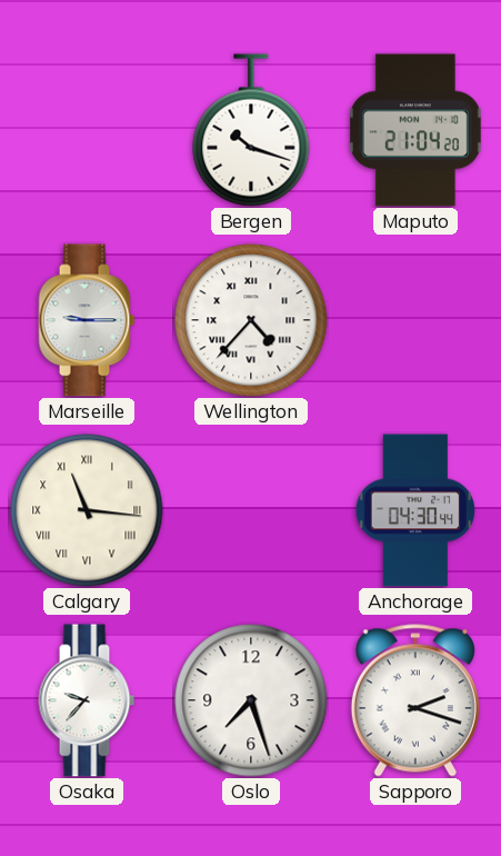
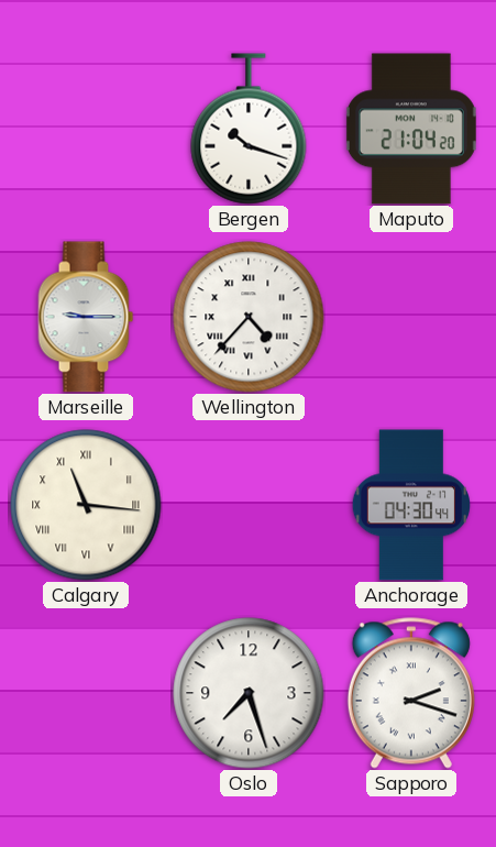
Osaka: 9:37 -> none
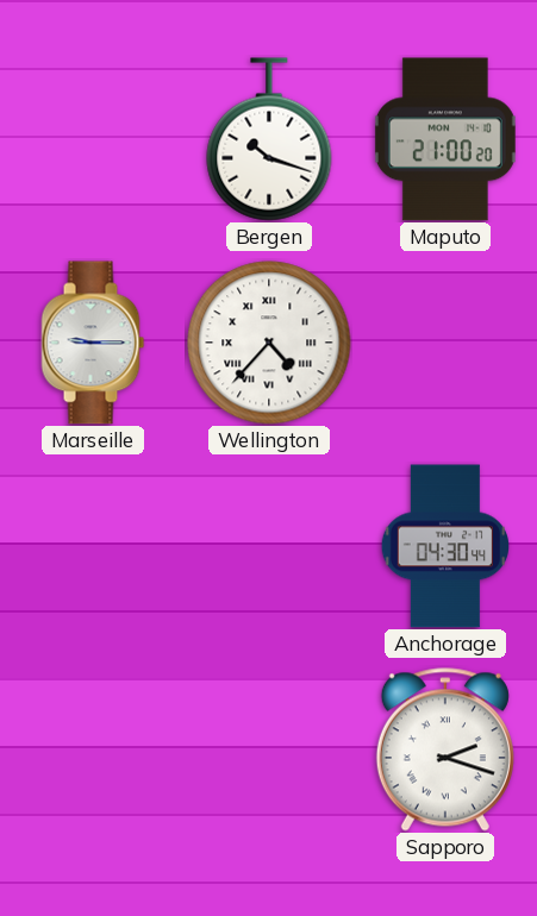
Maputo: 21:04 -> 21:00
Calgary: 11:16 -> none
Oslo: 7:27 -> none
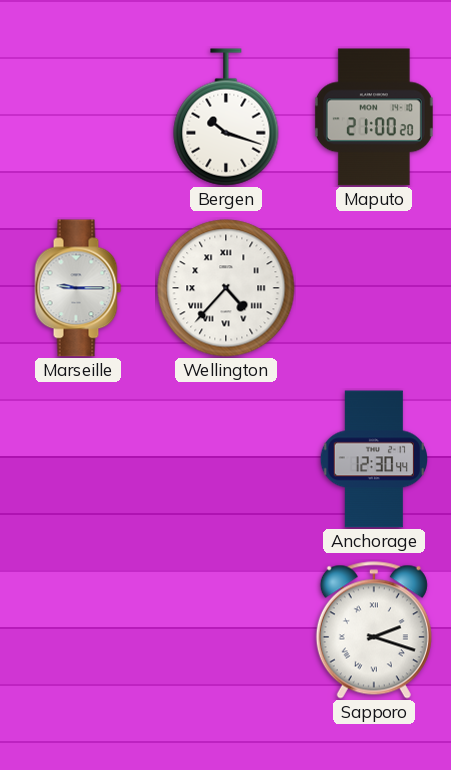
Anchorage: 04:30 -> 12:30
